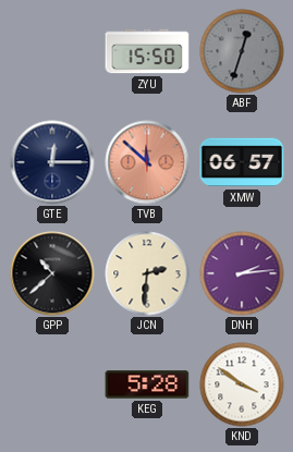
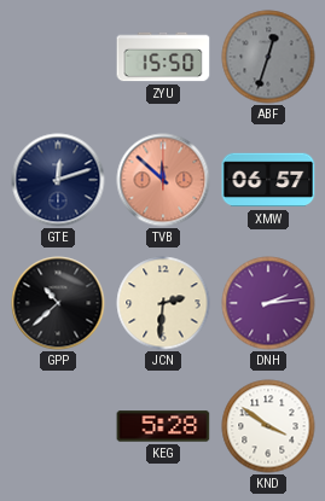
GTE: 12:15 -> 12:12
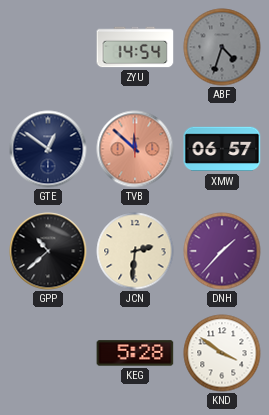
ZYU: 15:50 -> 14:54
ABF: 12:33 -> 4:33
GTE: 12:12 -> 12:51
DNH: 2:14 -> 1:37
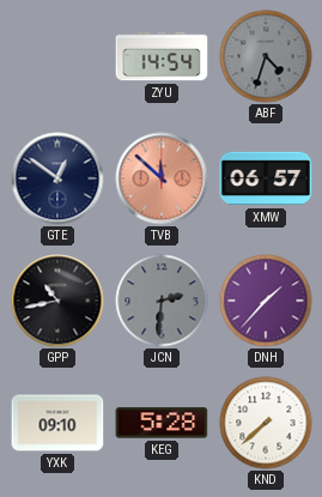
GPP: 10:38 -> 10:43
JCN dial: cream -> grey
YXK: none -> 09:10
KND: 3:51 -> 7:38
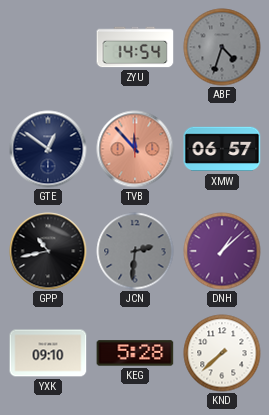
TVB: 11:52 -> 11:53
DNH: 1:37 -> 1:08
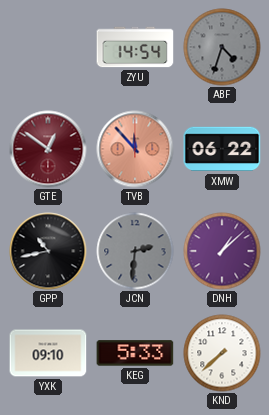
GTE dial: navy -> burgundy
XMW: 06:57 -> 06:22
KEG: 5:28 -> 5:33
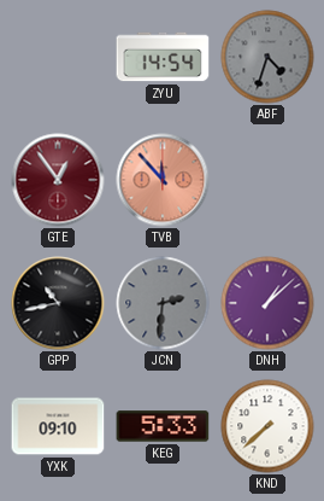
GTE: 12:51 -> 12:54
XMW: 06:22 -> none
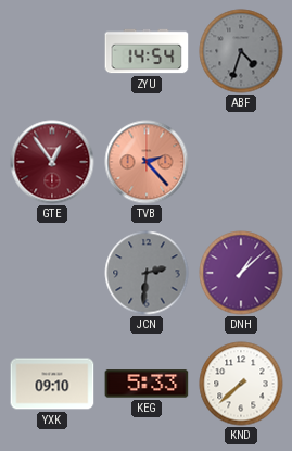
TVB: 11:53 -> 2:23
GPP: 10:43 -> none
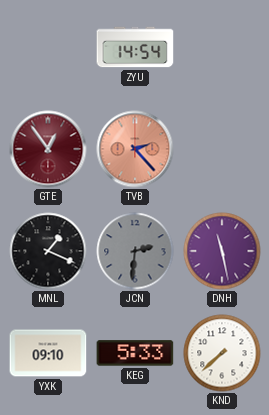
ABF: 4:33 -> none
MNL: none -> 1:19
DNH: 1:08 -> 11:28
